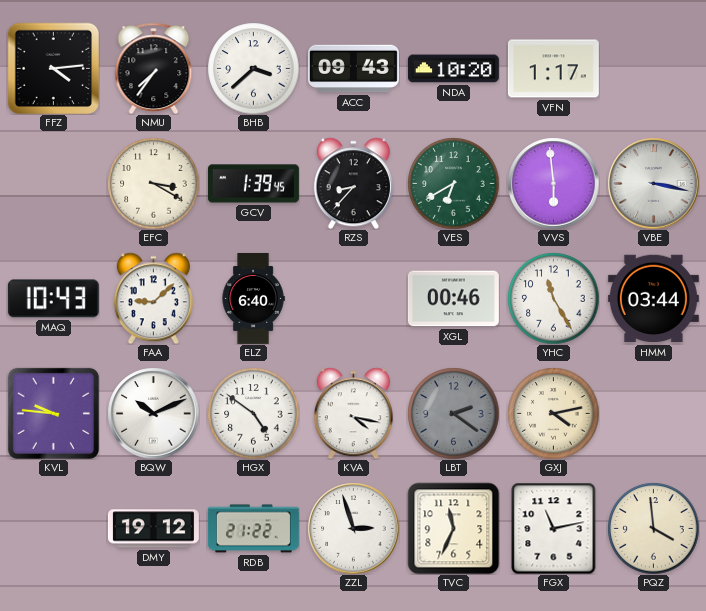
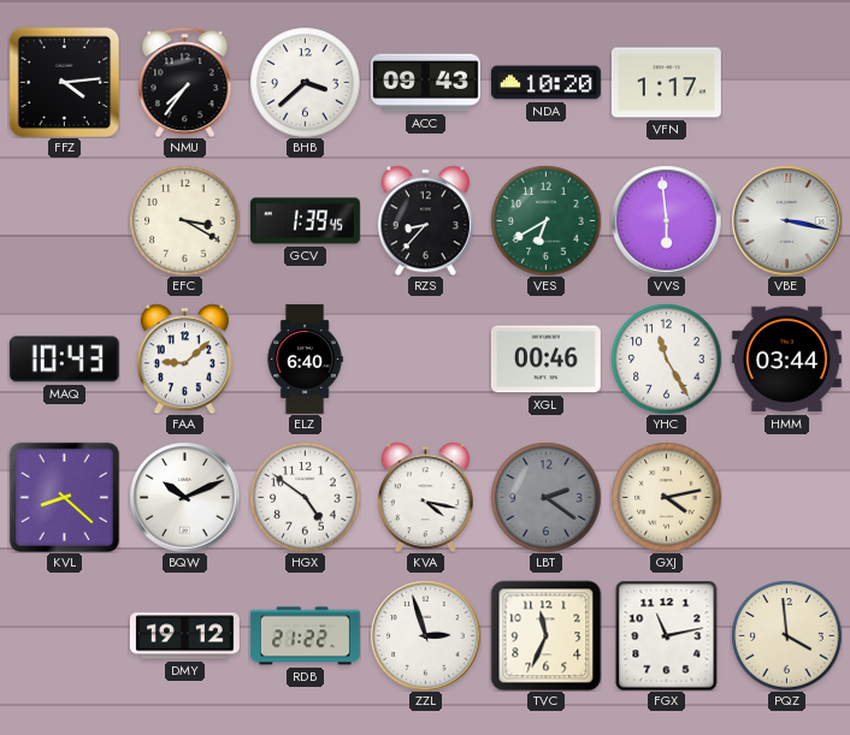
KVL: 9:46 -> 8:22
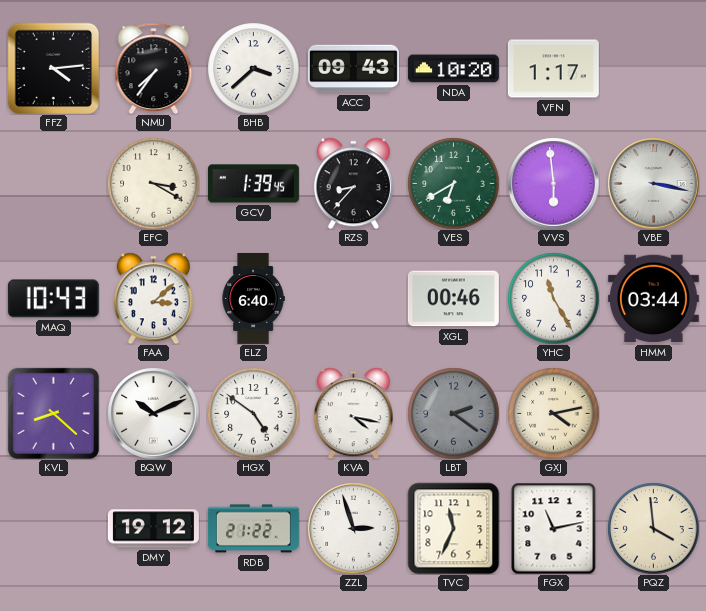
FAA: 9:08 -> 3:08
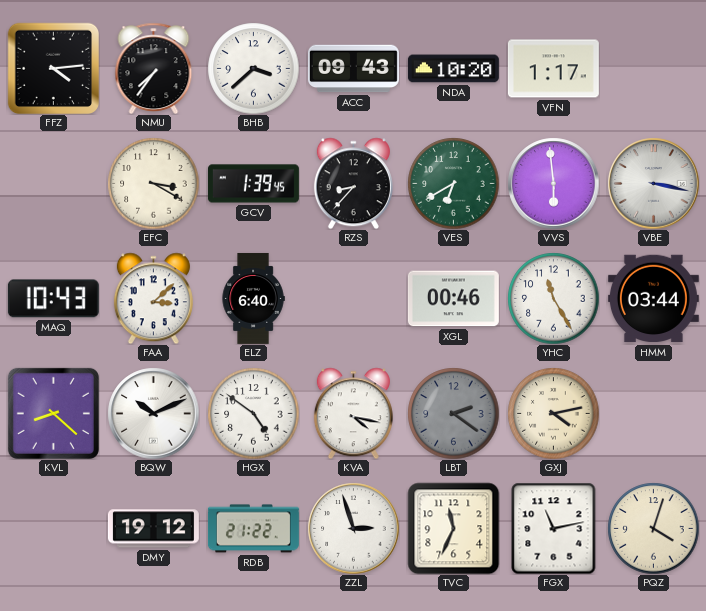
PQZ: 3:59 -> 4:03
